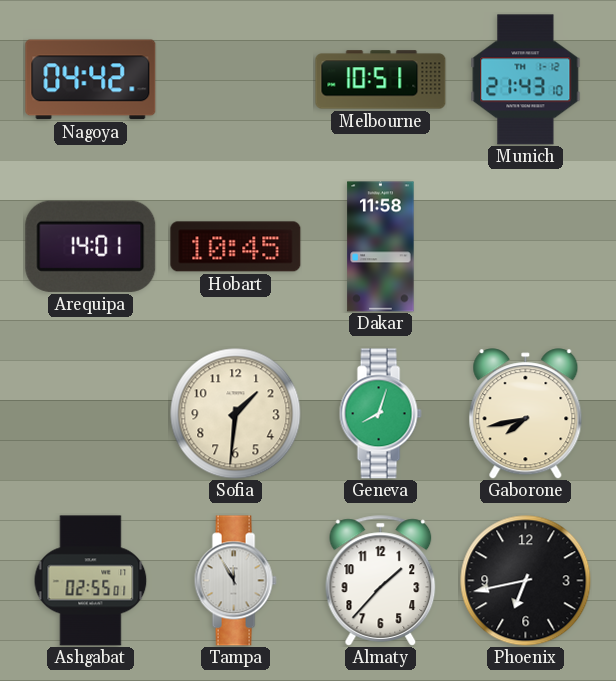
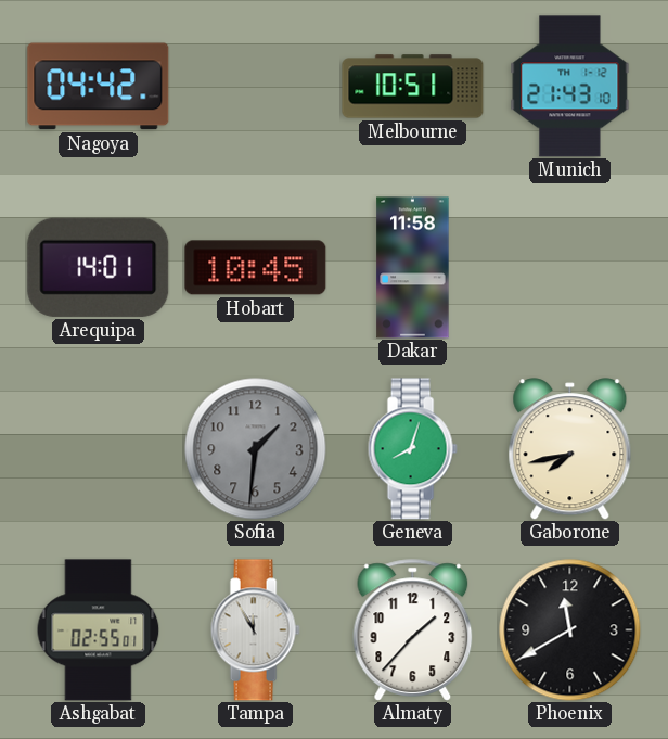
Sofia dial: cream -> grey
Phoenix: 6:43 -> 11:40
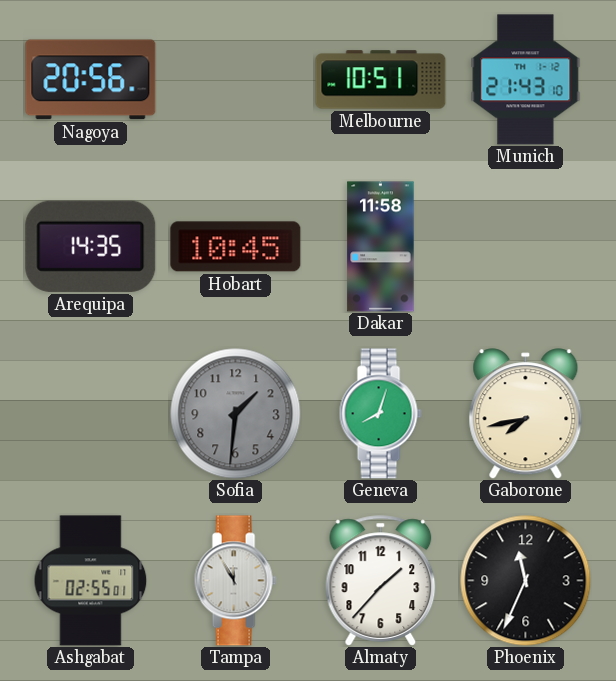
Nagoya: 04:42 -> 20:56
Arequipa: 14:01 -> 14:35
Phoenix: 11:40 -> 11:34
